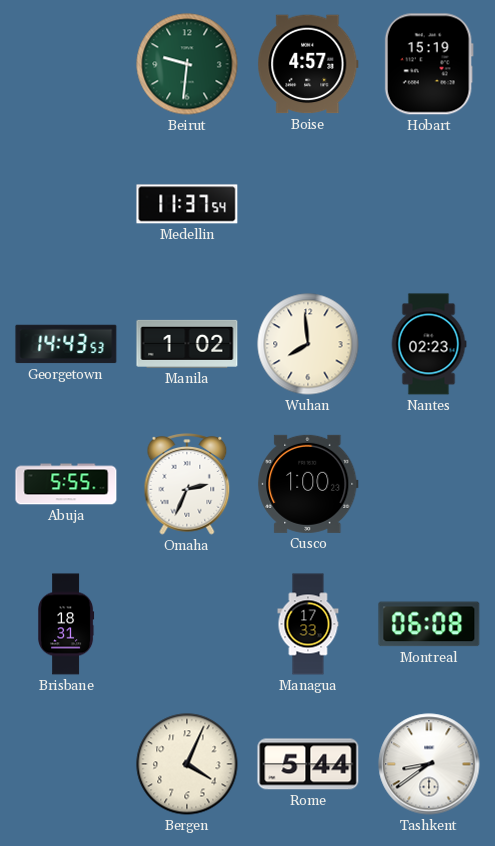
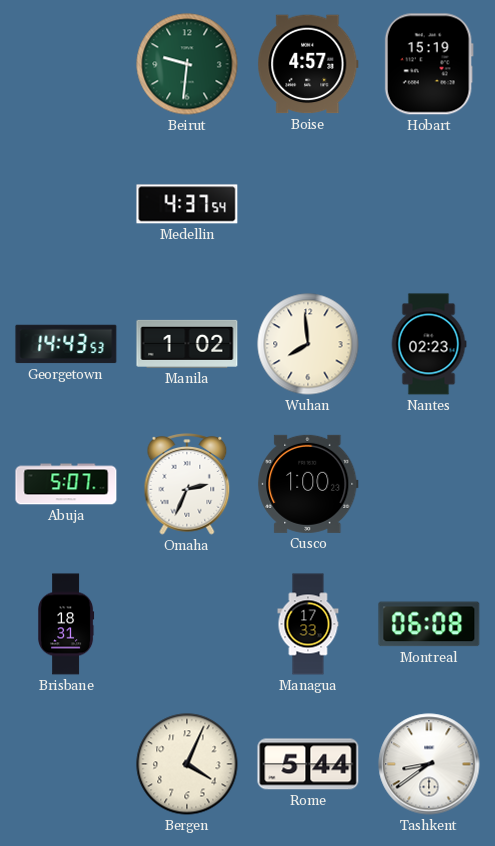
Medellin: 11:37 -> 4:37
Abuja: 5:55 -> 5:07
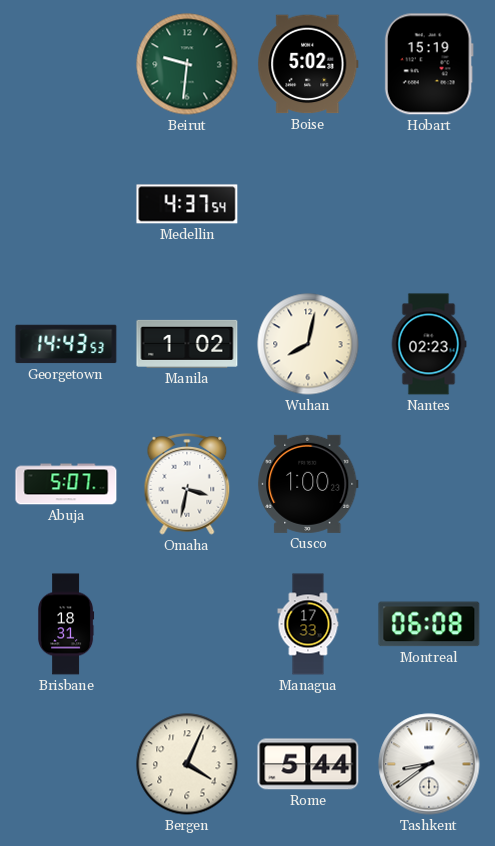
Boise: 4:57 -> 5:02
Wuhan: 7:59 -> 8:02
Omaha: 2:34 -> 3:32
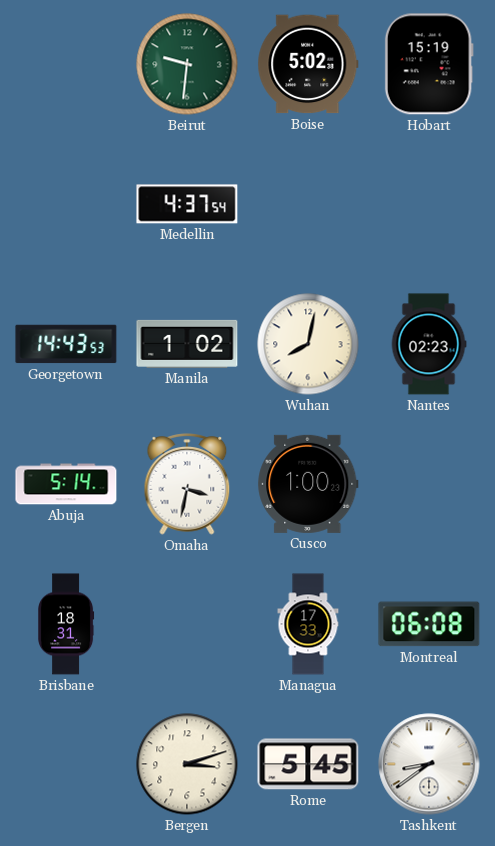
Abuja: 5:07 -> 5:14
Bergen: 4:04 -> 3:12
Rome: 5:44 -> 5:45
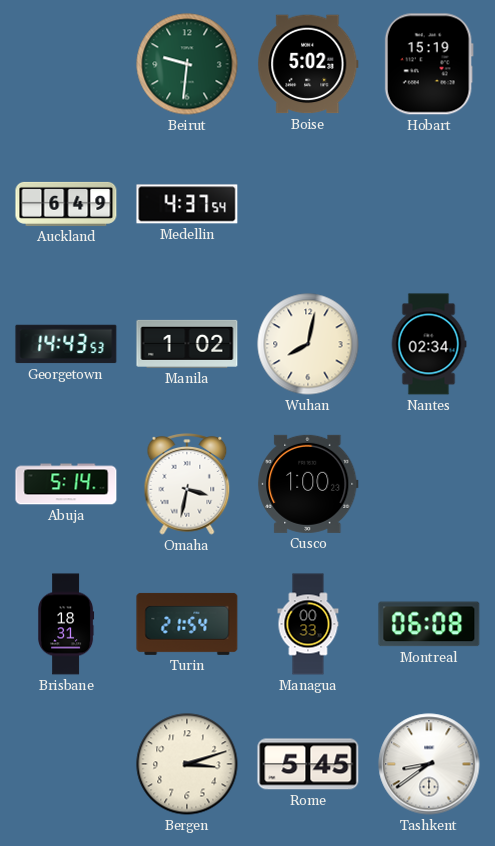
Auckland: none -> 6:49
Nantes: 02:23 -> 02:34
Turin: none -> 21:54
Managua: 17:33 -> 00:33
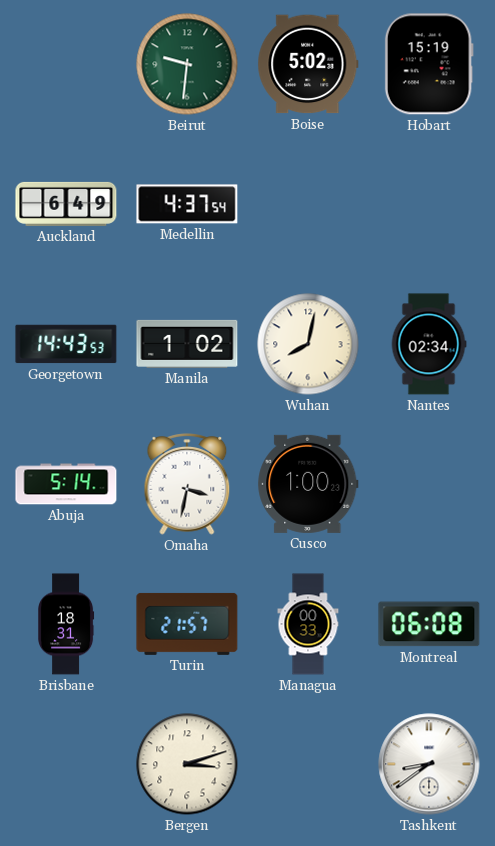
Turin: 21:54 -> 21:57
Rome: 5:45 -> none
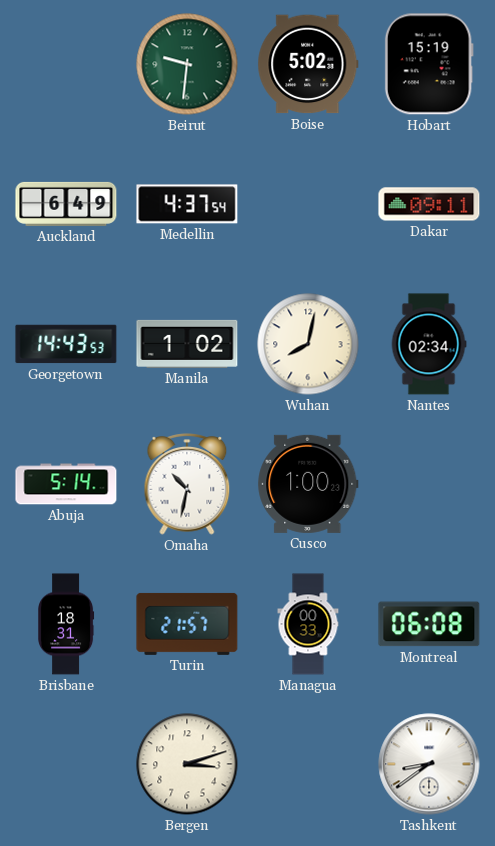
Dakar: none -> 09:11
Omaha: 3:32 -> 10:32
